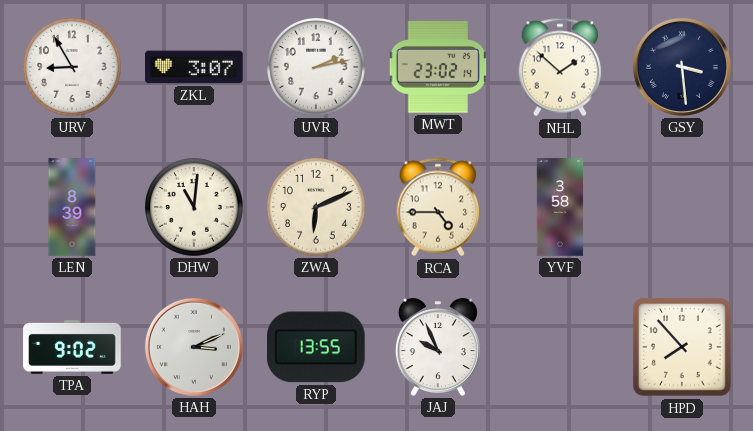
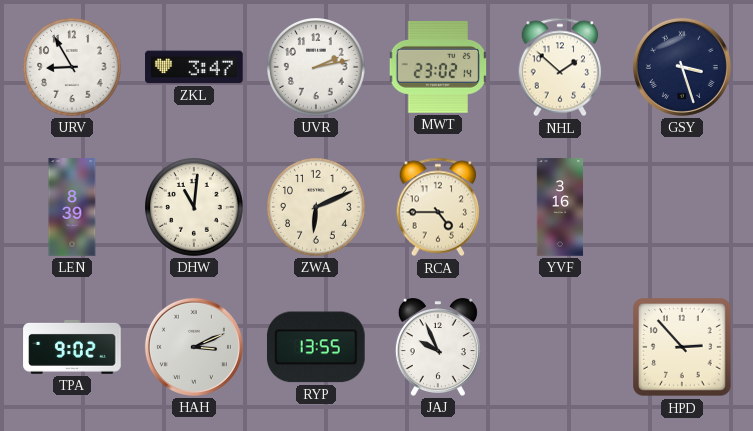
ZKL: 3:07 -> 3:47
GSY: 3:29 -> 3:27
YVF: 3:58 -> 3:16
HPD: 7:53 -> 2:53
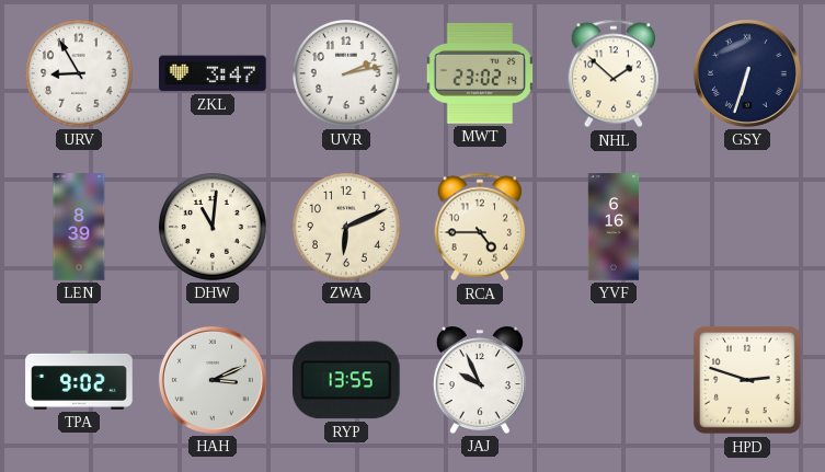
GSY: 3:27 -> 6:33
YVF: 3:16 -> 6:16
HPD: 2:53 -> 2:48
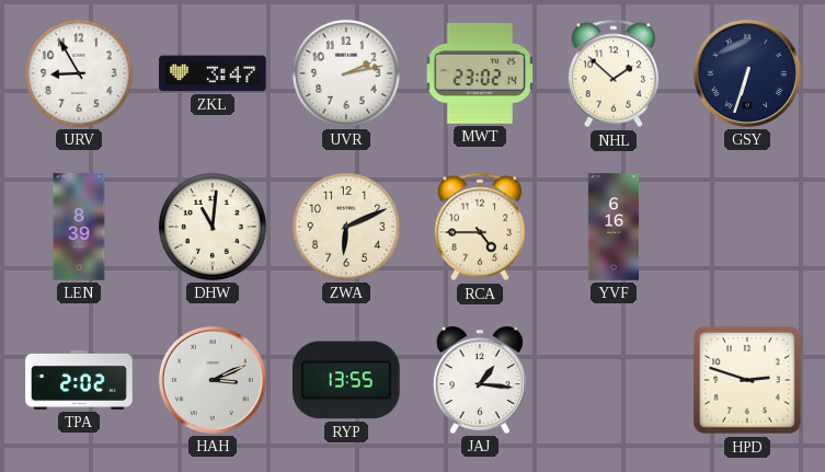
TPA: 9:02 -> 2:02
JAJ: 9:56 -> 1:16
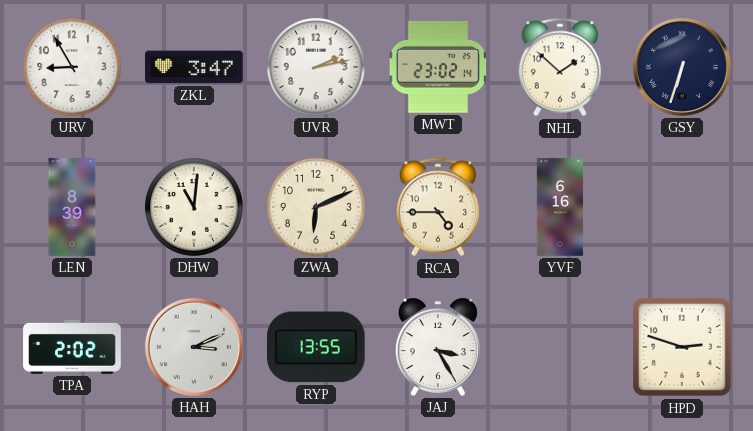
JAJ: 1:16 -> 3:25
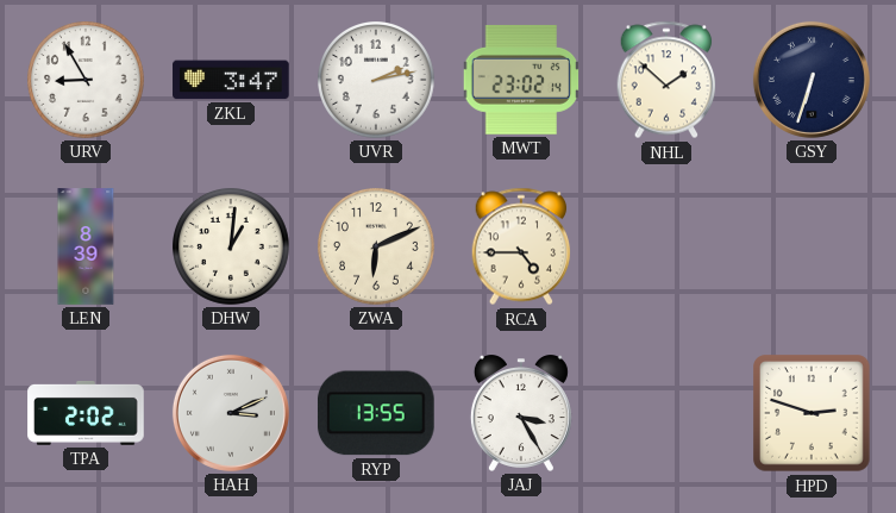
DHW: 11:01 -> 1:01
YVF: 6:16 -> none
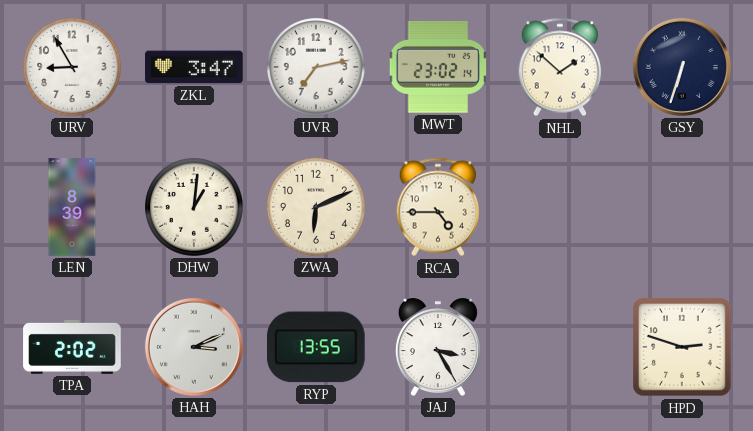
UVR: 2:13 -> 7:13
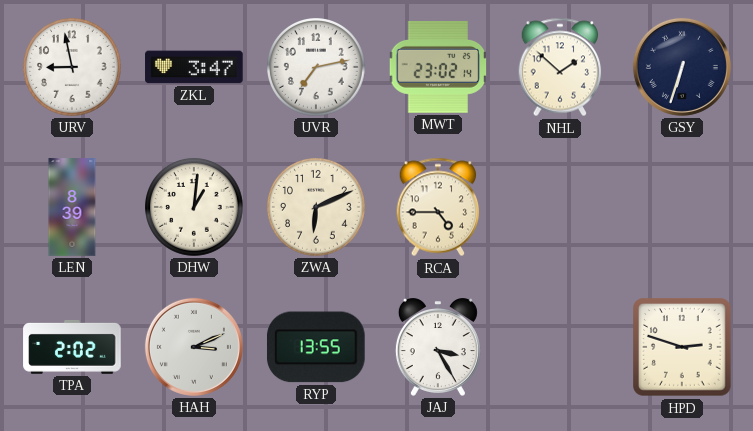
URV: 8:55 -> 8:58
